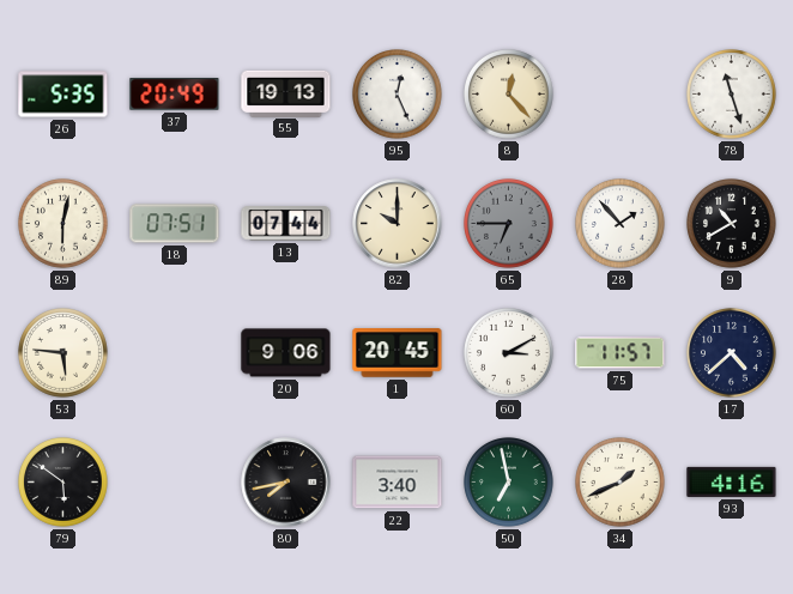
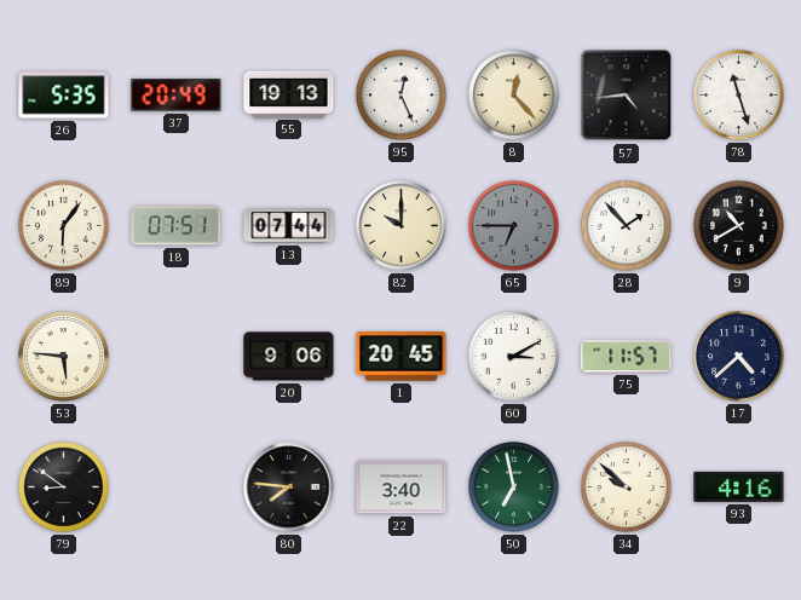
57: none -> 4:44
89: 6:02 -> 6:06
79: 5:51 -> 8:51
80: 7:43 -> 7:46
34: 1:41 -> 9:52
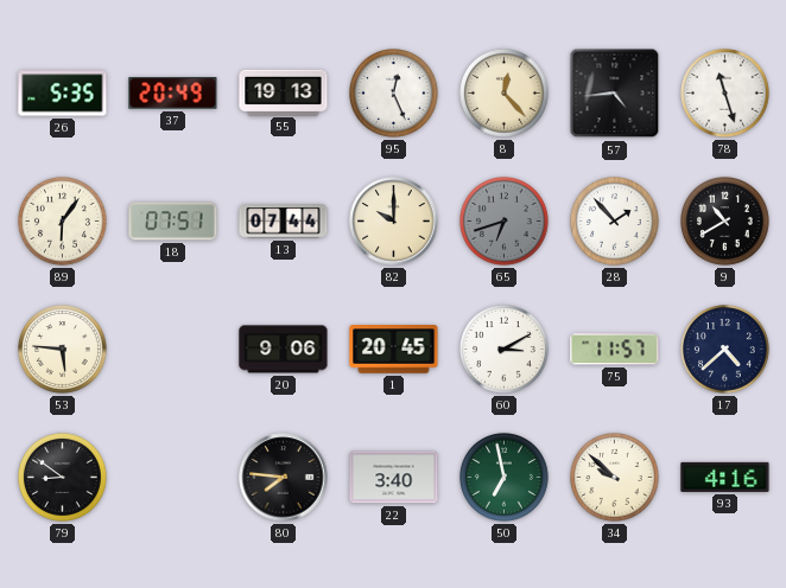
65: 6:45 -> 6:42
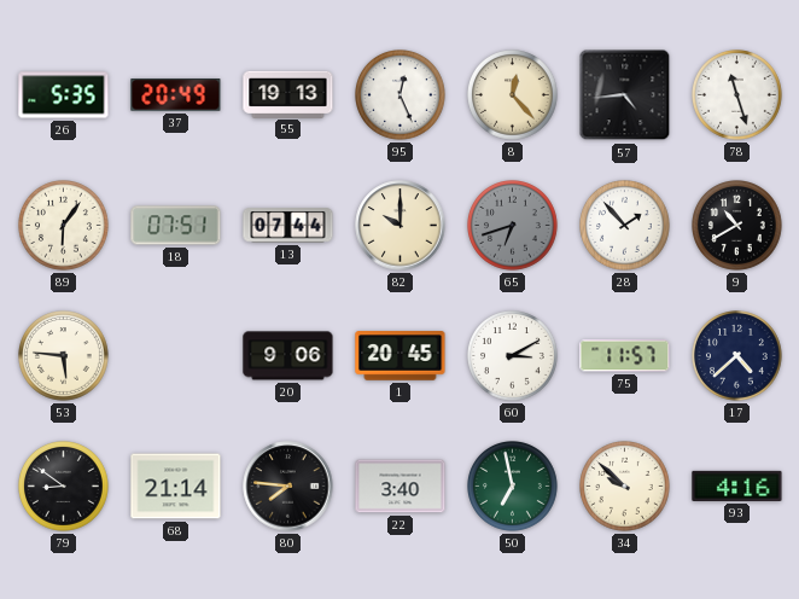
68: none -> 21:14
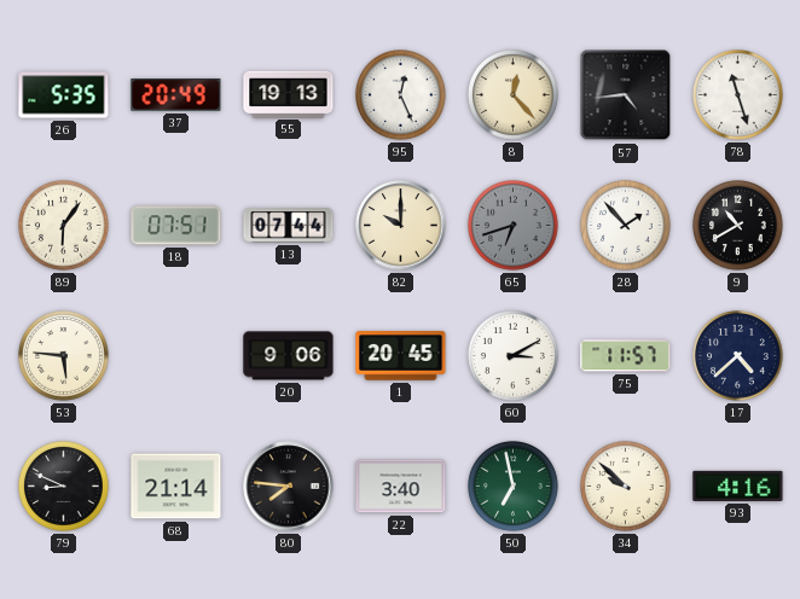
79: 8:51 -> 8:49
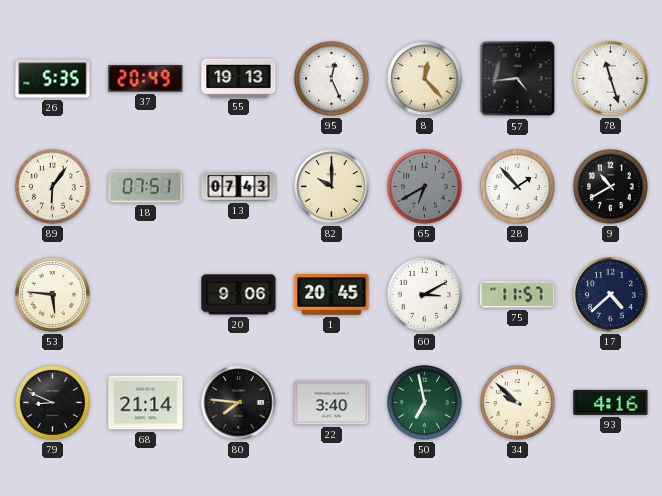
13: 07:44 -> 07:43
65: 6:42 -> 6:40
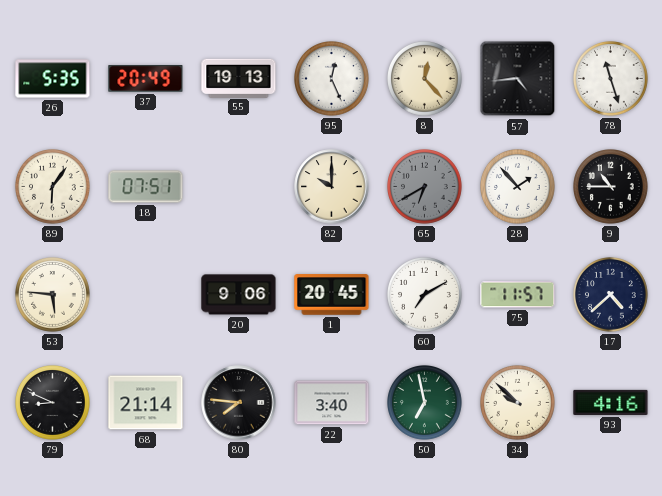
13: 07:43 -> none
9: 10:40 -> 10:45
60: 3:10 -> 7:10
